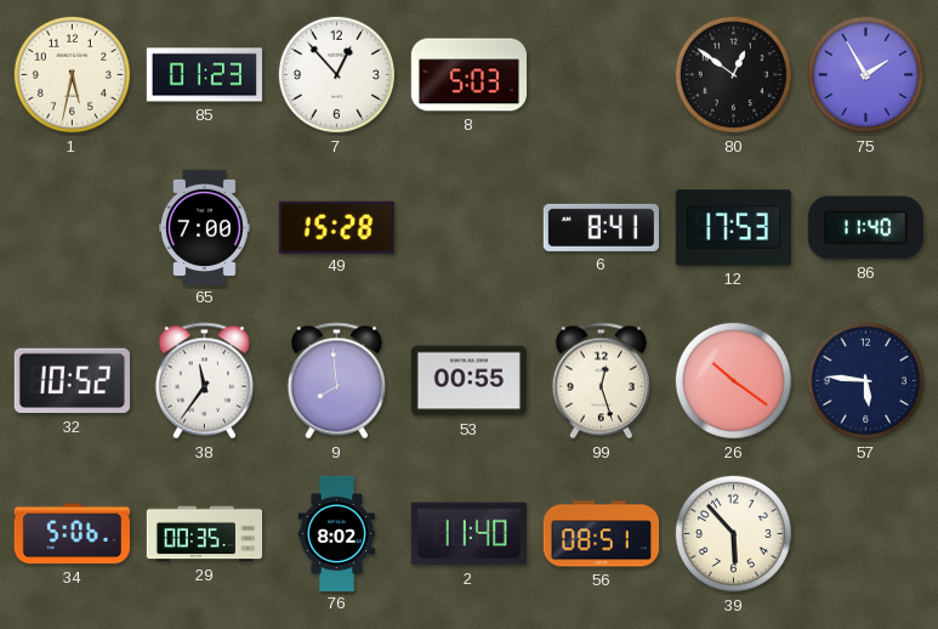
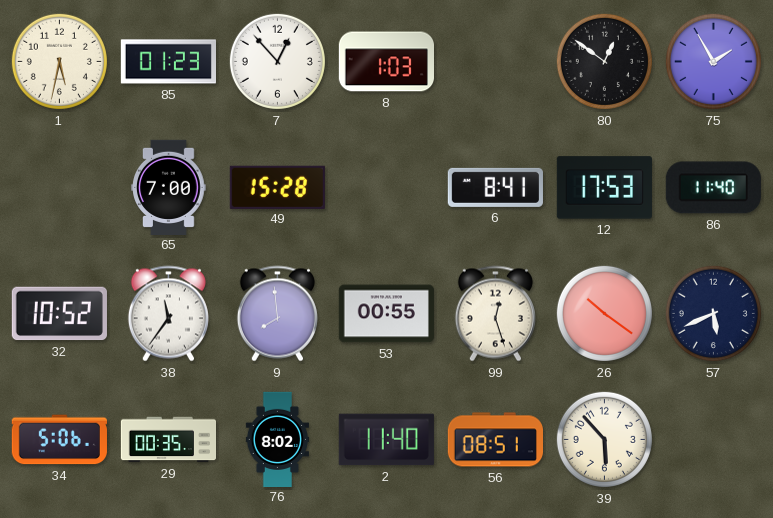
8: 5:03 -> 1:03
57: 5:46 -> 5:41
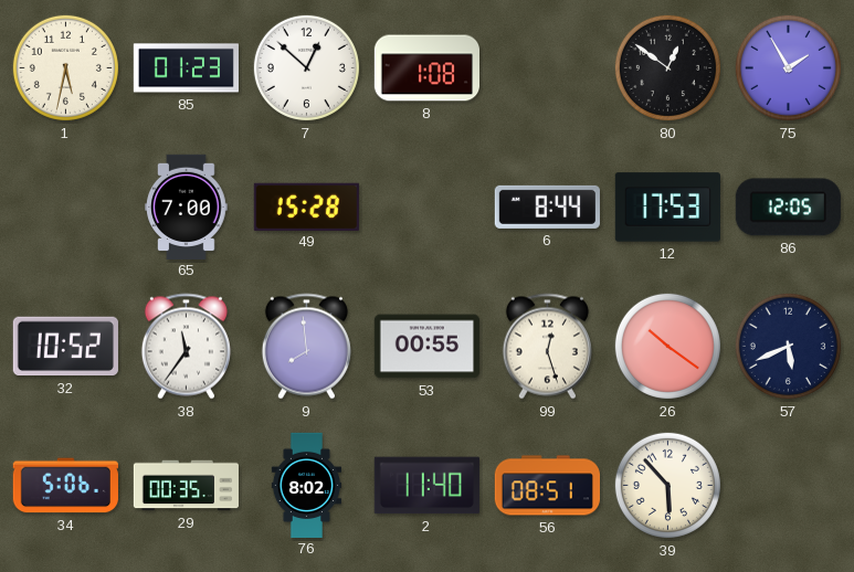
7: 12:53 -> 12:52
8: 1:03 -> 1:08
6: 8:41 -> 8:44
86: 11:40 -> 12:05
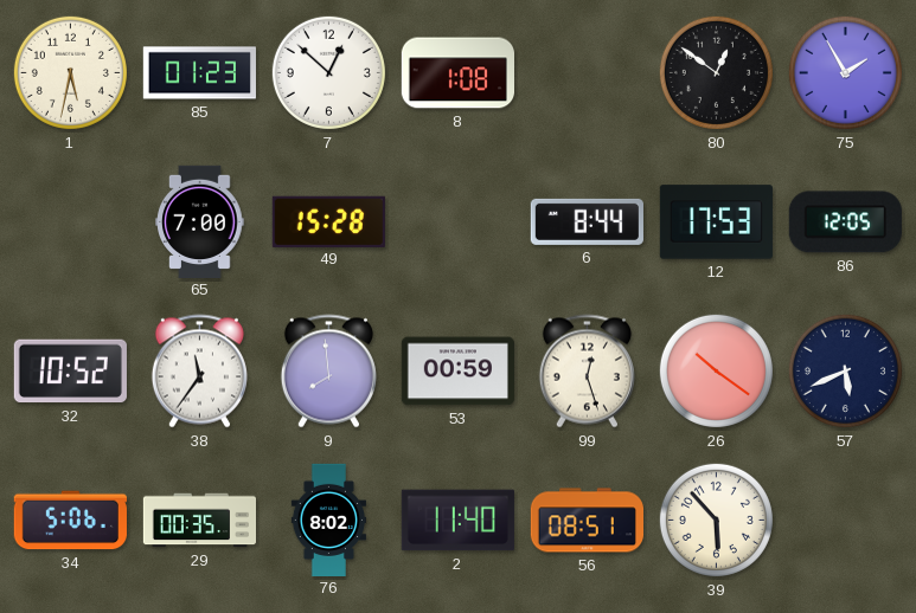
53: 00:55 -> 00:59
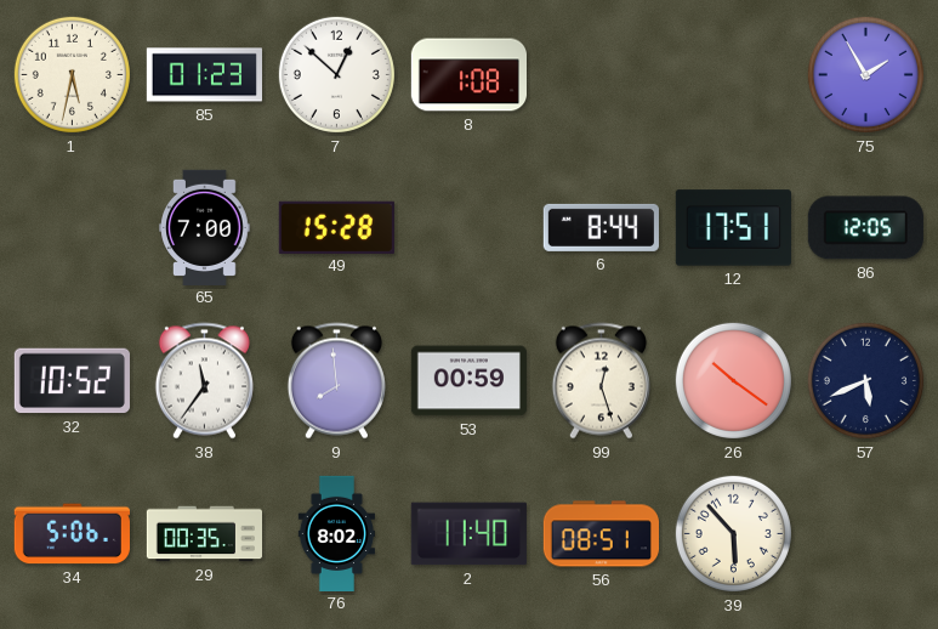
80: 12:51 -> none
12: 17:53 -> 17:51
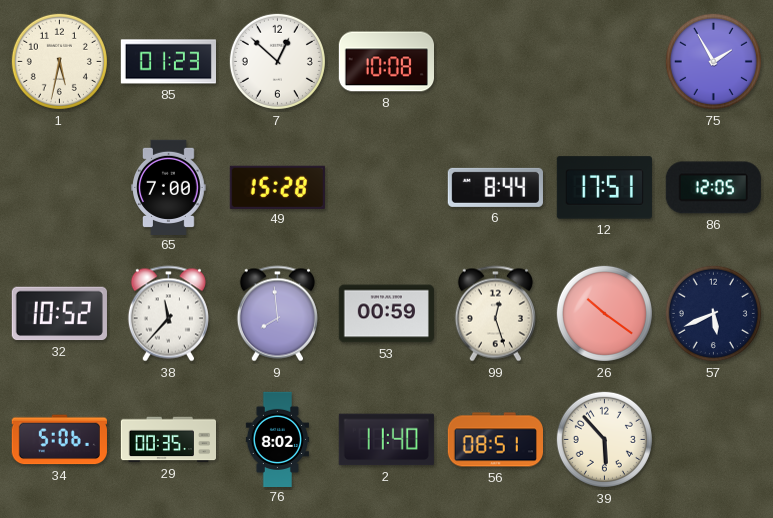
8: 1:08 -> 10:08
38: 11:36 -> 11:37
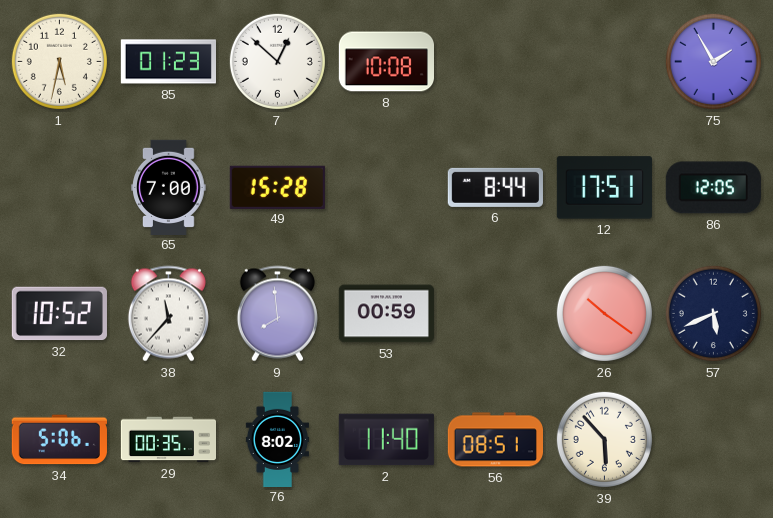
99: 12:27 -> none
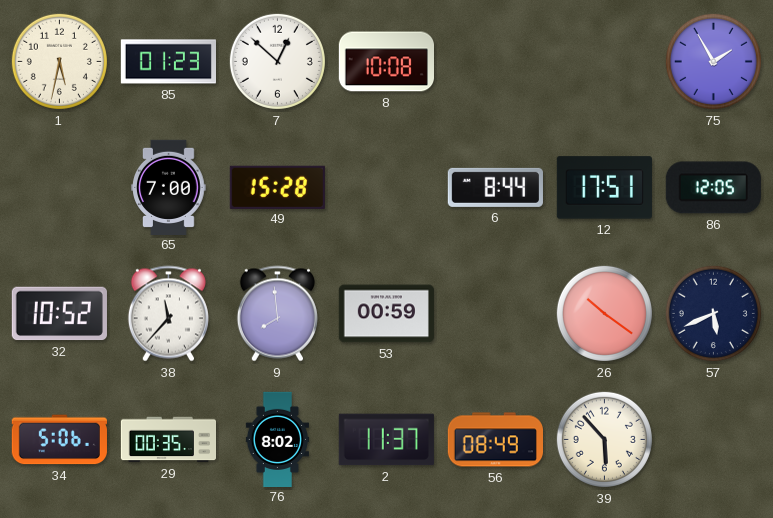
2: 11:40 -> 11:37
56: 08:51 -> 08:49
